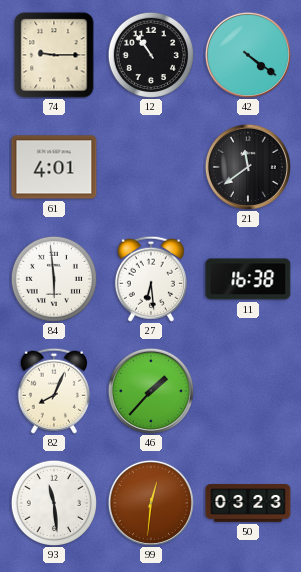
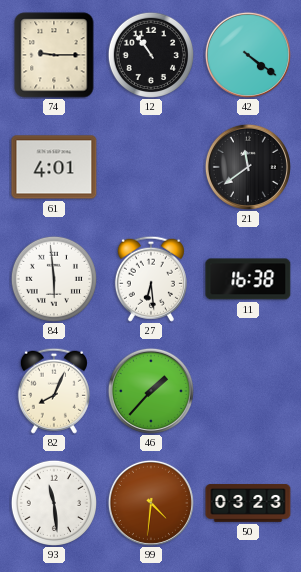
99: 12:31 -> 4:31
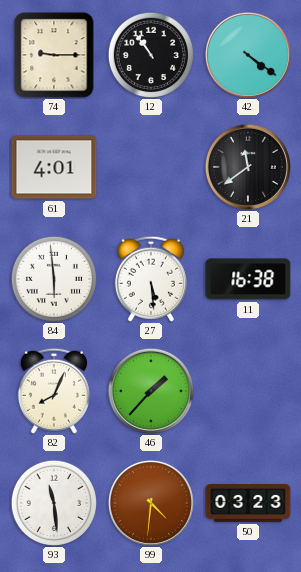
27: 6:29 -> 5:29
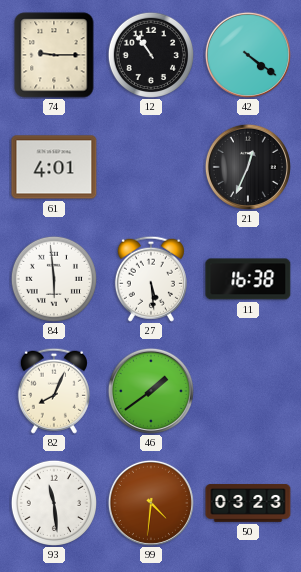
21: 11:39 -> 12:34
46: 1:37 -> 1:39
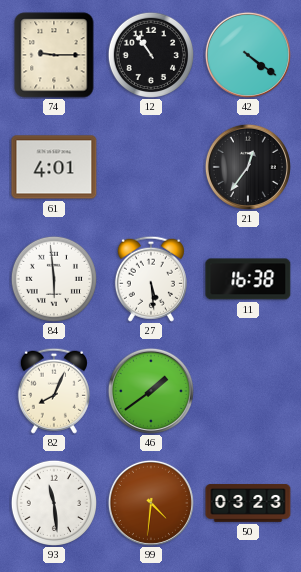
21: 12:34 -> 12:36
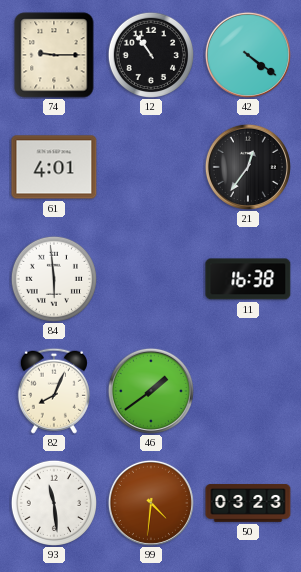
27: 5:29 -> none
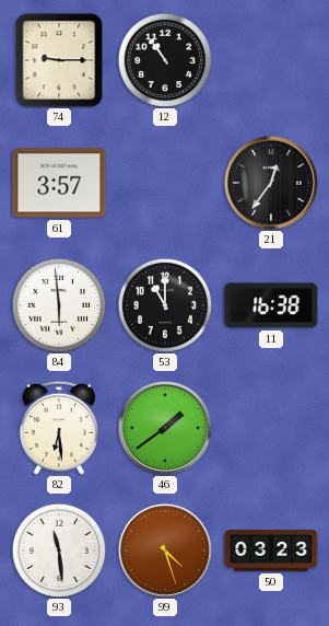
42: 4:21 -> none
61: 4:01 -> 3:57
53: none -> 11:00
82: 8:04 -> 6:29
99: 4:31 -> 4:27
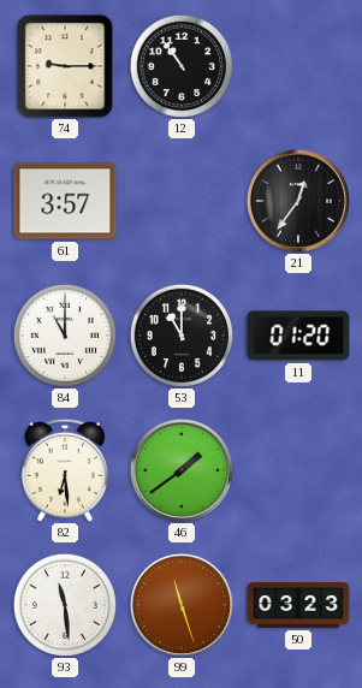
84: 5:59 -> 11:00
11: 16:38 -> 01:20
99: 4:27 -> 11:27
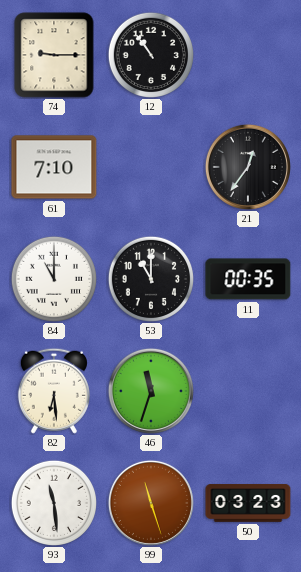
61: 3:57 -> 7:10
11: 01:20 -> 00:35
46: 1:39 -> 11:33
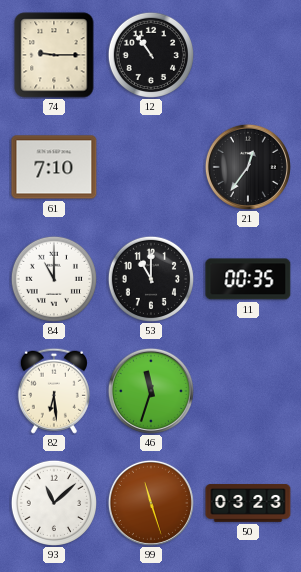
93: 11:29 -> 11:08
